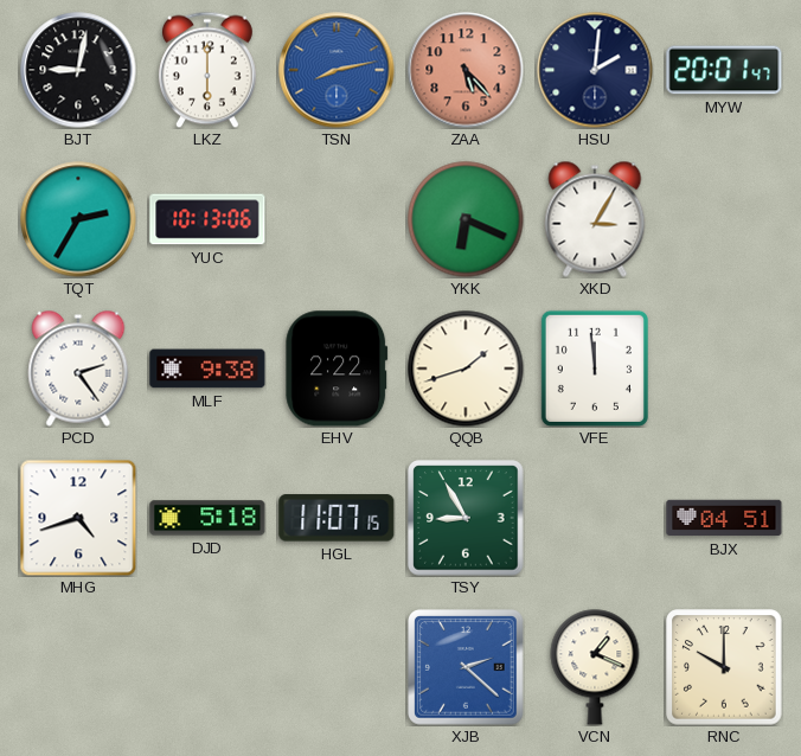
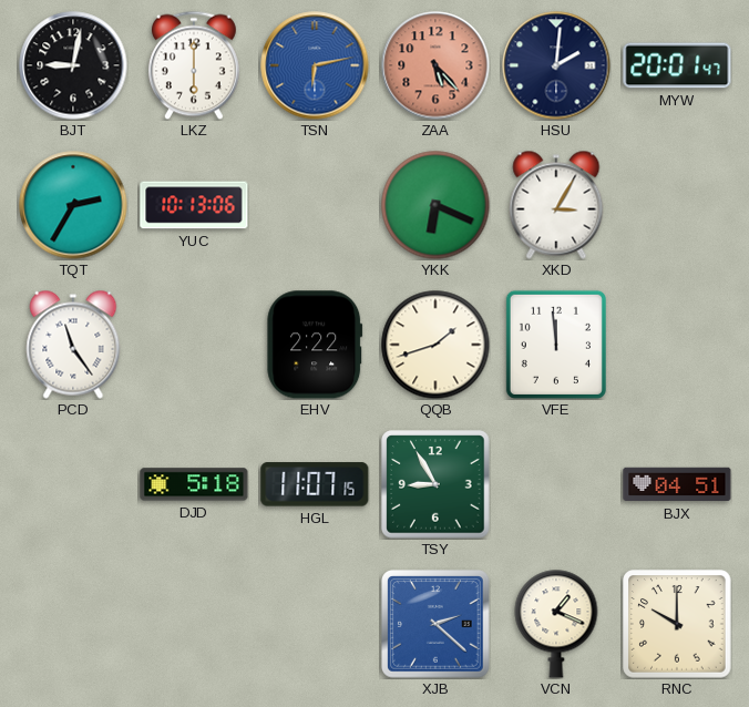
TSN: 8:13 -> 6:13
PCD: 2:24 -> 11:24
MLF: 9:38 -> none
MHG: 4:42 -> none
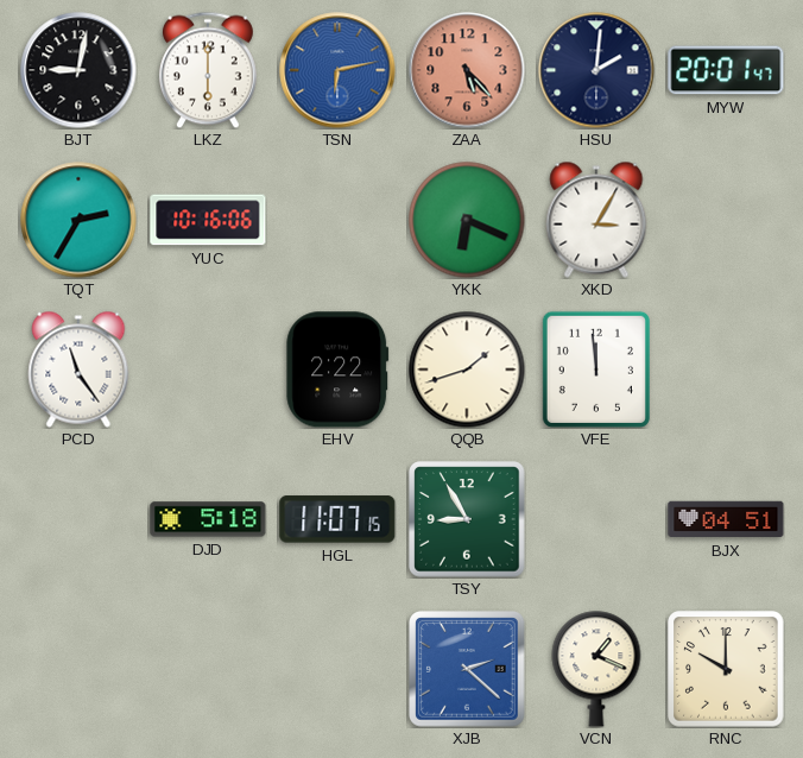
YUC: 10:13 -> 10:16
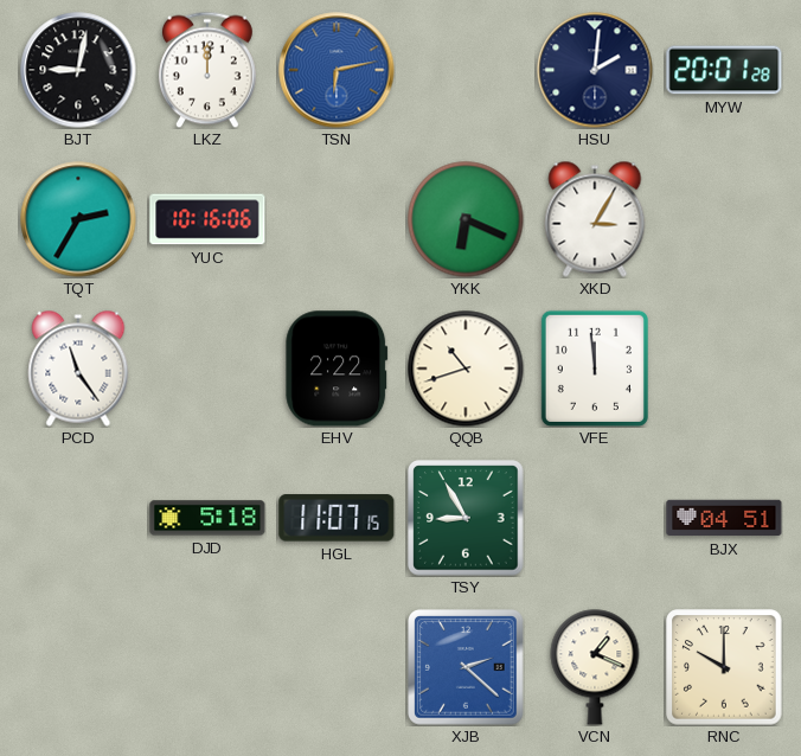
LKZ: 6:00 -> 12:00
ZAA: 5:23 -> none
MYW: 20:01:47 -> 20:01:28
QQB: 1:42 -> 10:42
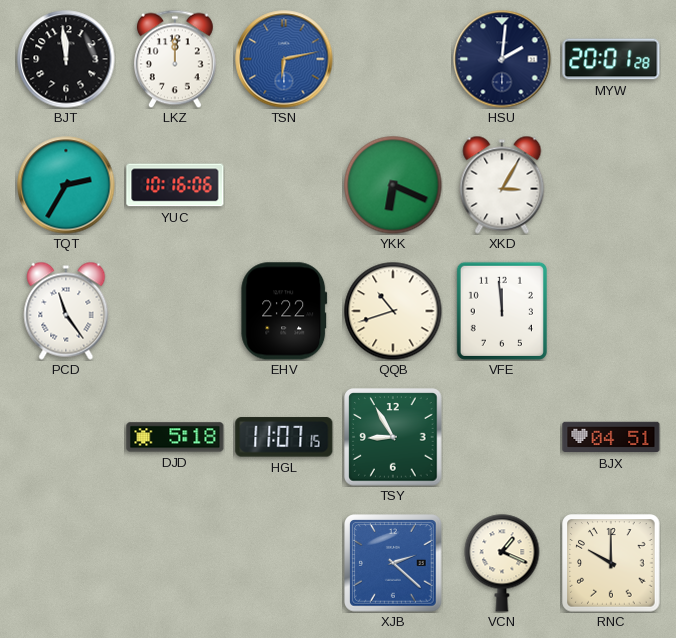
BJT: 9:02 -> 11:59
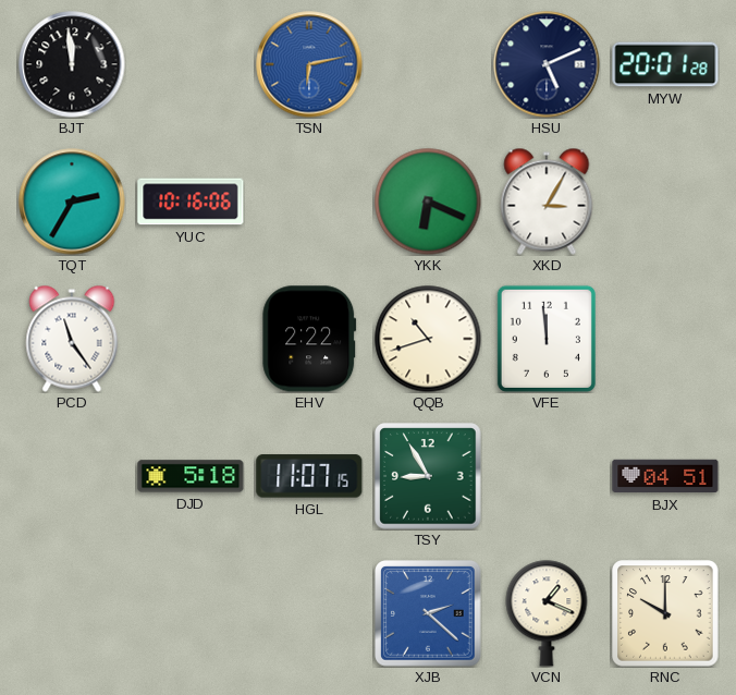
LKZ: 12:00 -> none
HSU: 2:01 -> 5:11
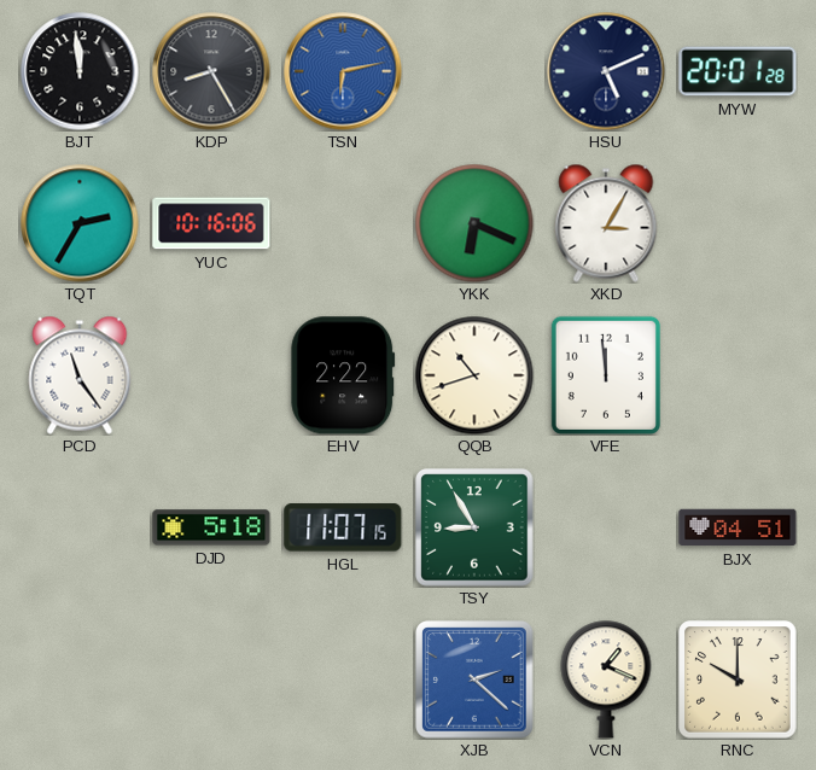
KDP: none -> 8:25
